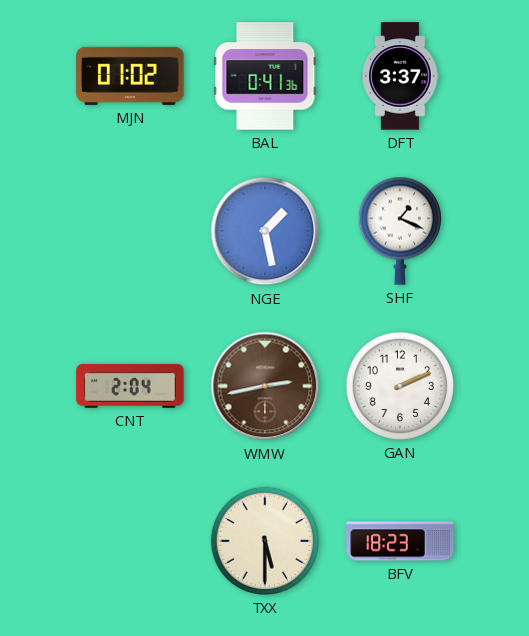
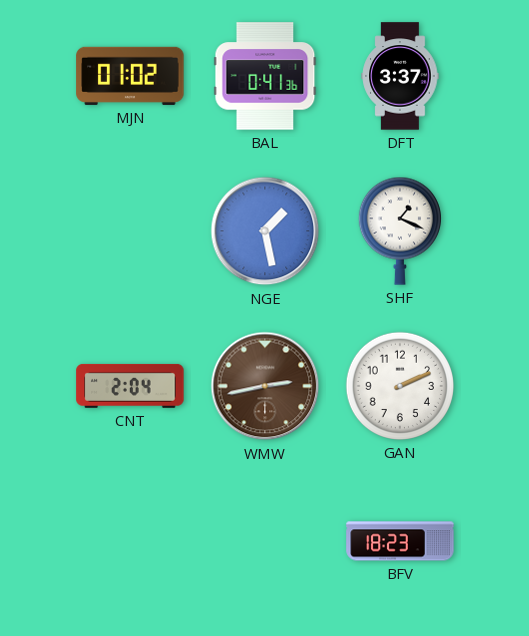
TXX: 5:30 -> none
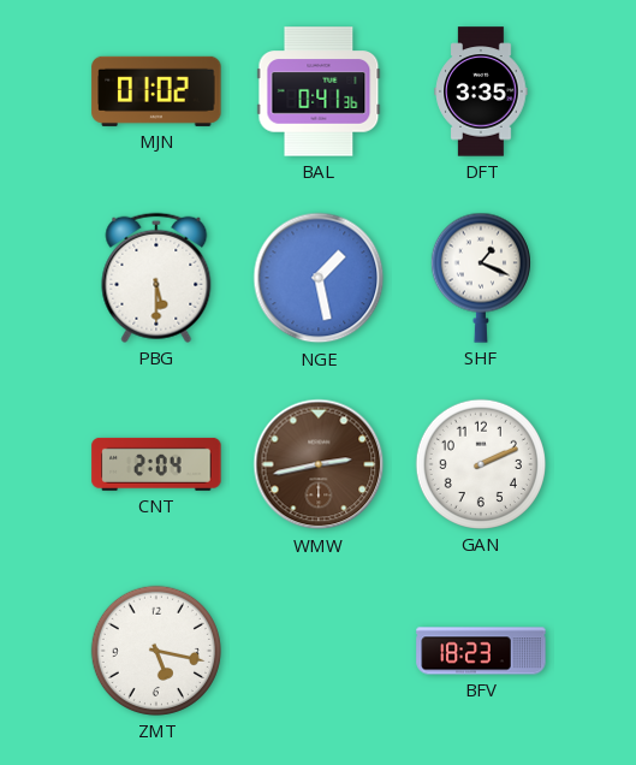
DFT: 3:37 -> 3:35
PBG: none -> 5:30
ZMT: none -> 5:17
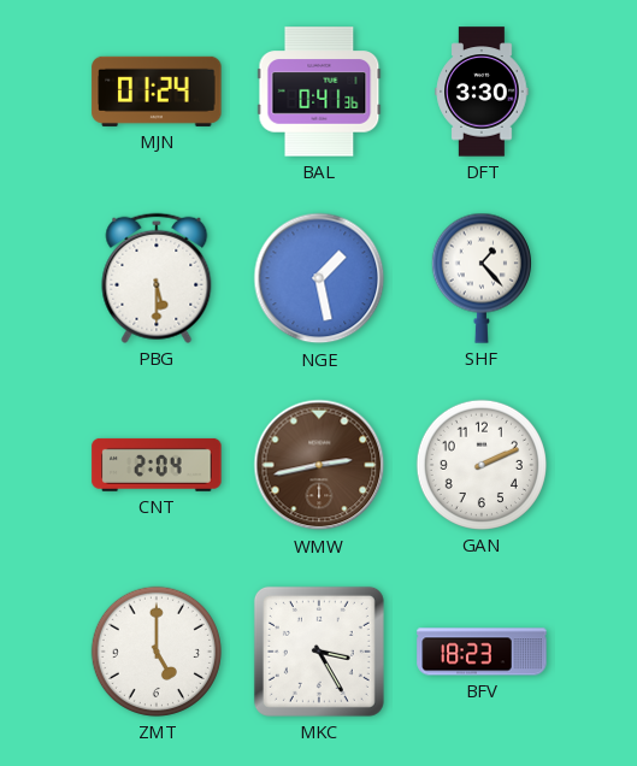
MJN: 01:02 -> 01:24
DFT: 3:35 -> 3:30
SHF: 1:19 -> 1:23
ZMT: 5:17 -> 5:00
MKC: none -> 3:25
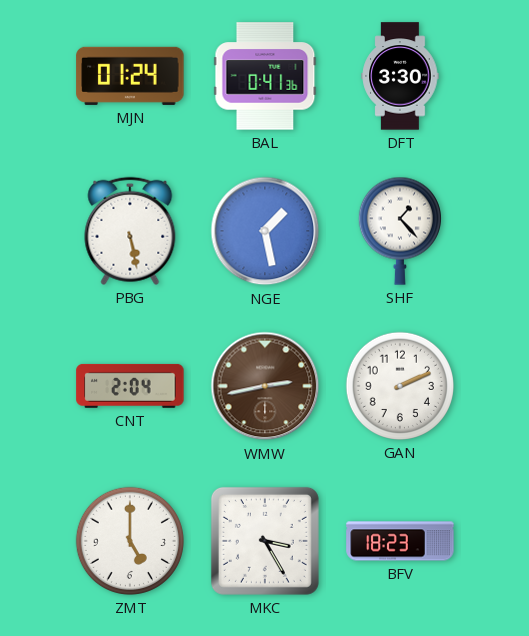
PBG: 5:30 -> 5:28
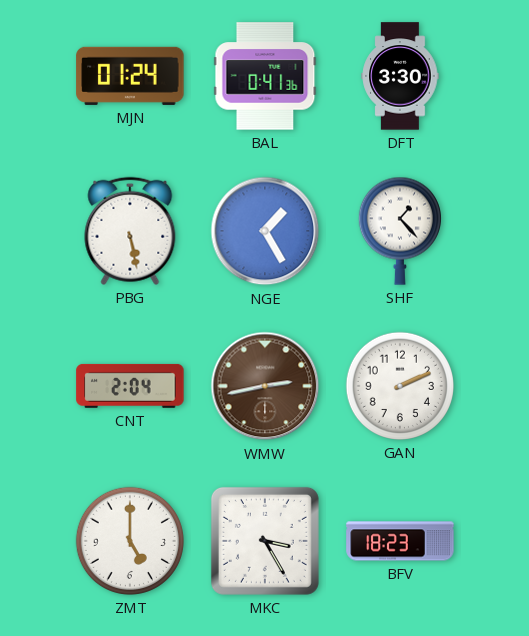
NGE: 1:28 -> 1:25
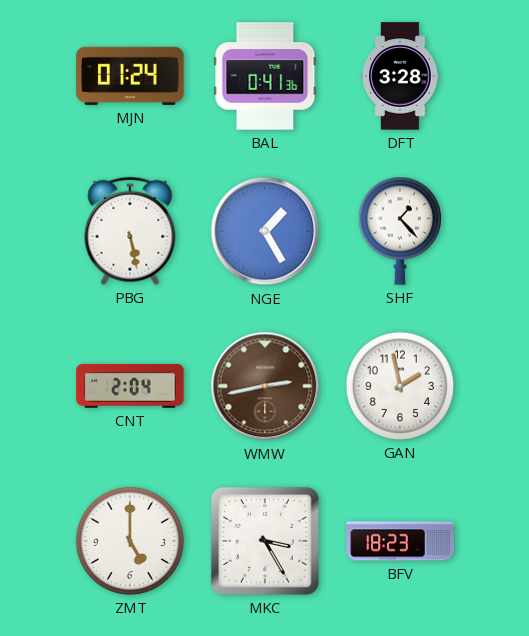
DFT: 3:30 -> 3:28
GAN: 2:11 -> 1:58
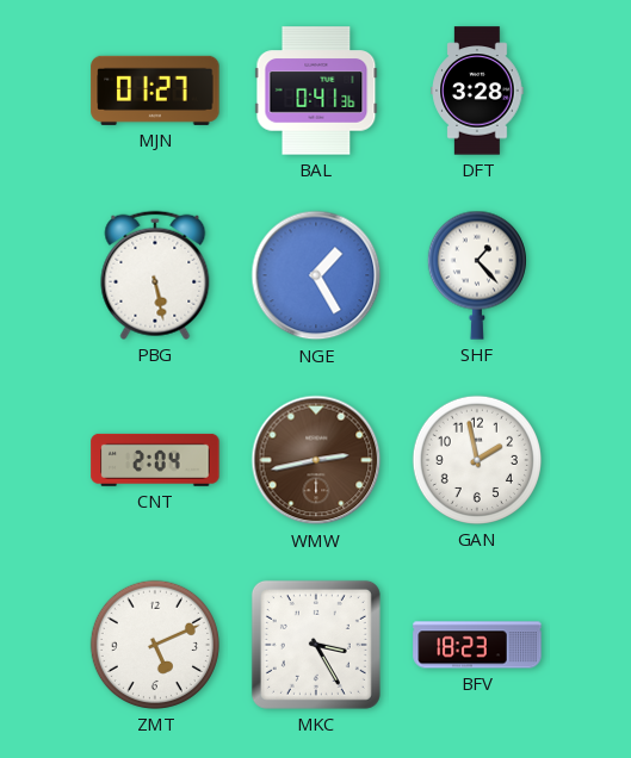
MJN: 01:24 -> 01:27
ZMT: 5:00 -> 5:11
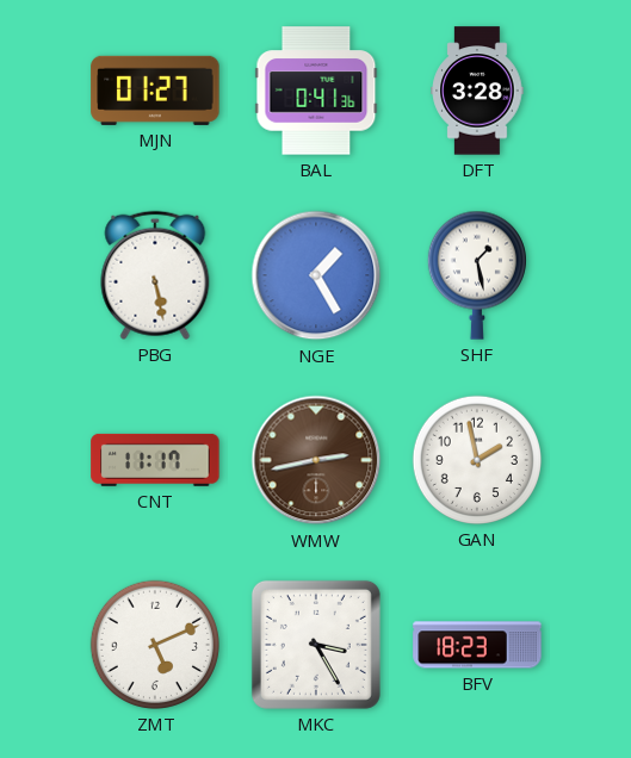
SHF: 1:23 -> 1:28
CNT: 2:04 -> 11:17
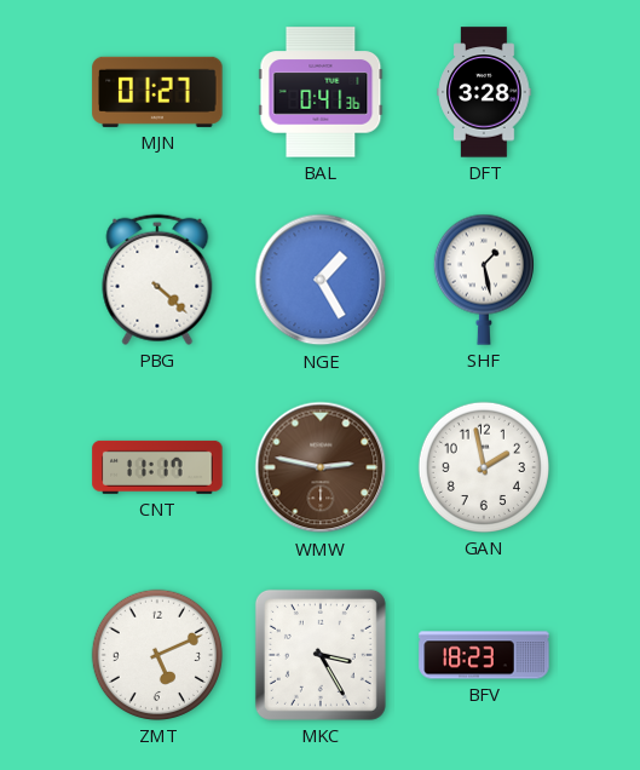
PBG: 5:28 -> 4:22
WMW: 2:43 -> 2:47
